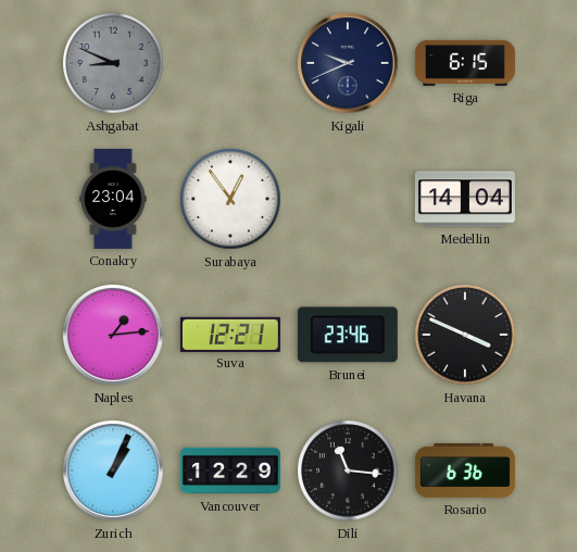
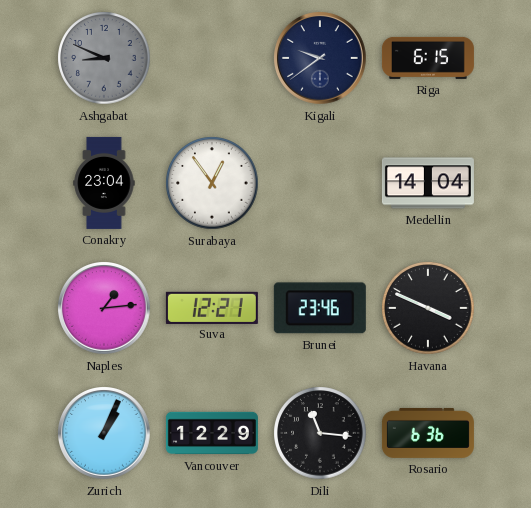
Kigali: 9:41 -> 9:39
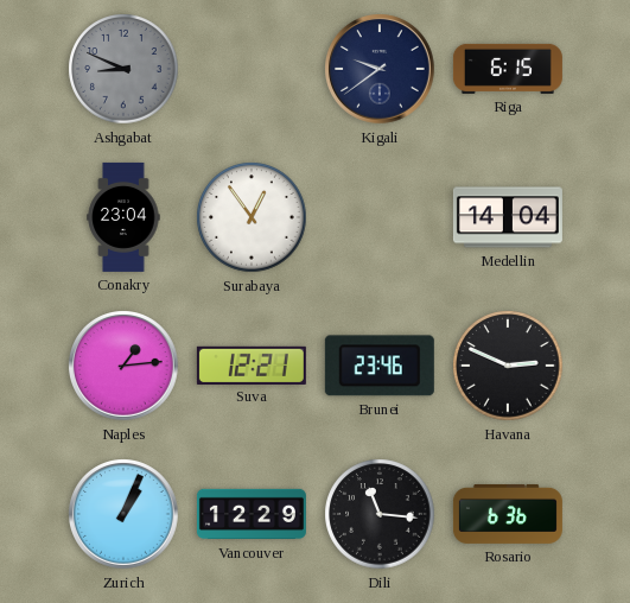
Havana: 3:49 -> 2:49
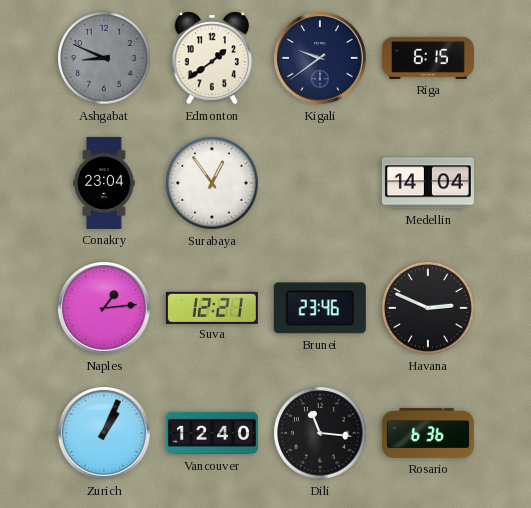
Edmonton: none -> 1:39
Vancouver: 12:29 -> 12:40
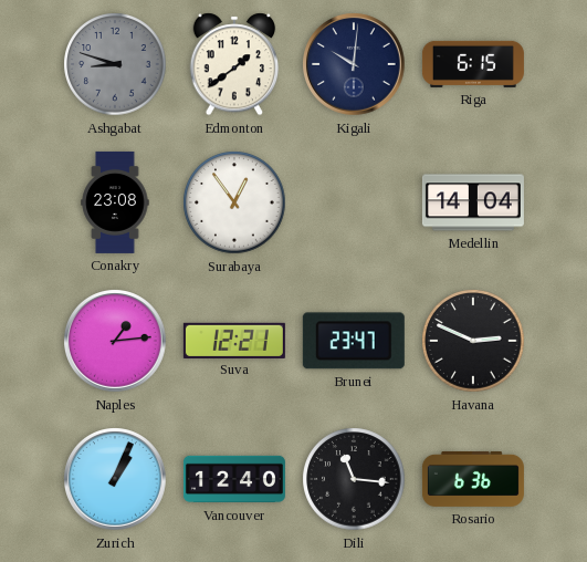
Ashgabat: 8:49 -> 8:48
Kigali: 9:39 -> 10:01
Conakry: 23:04 -> 23:08
Brunei: 23:46 -> 23:47
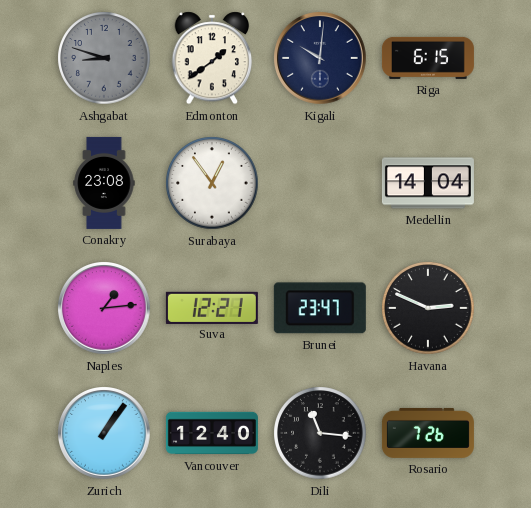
Zurich: 1:04 -> 1:06
Rosario: 6:36 -> 7:26
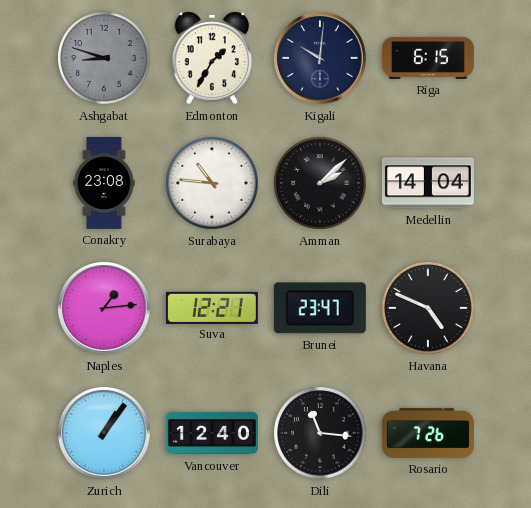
Edmonton: 1:39 -> 1:35
Surabaya: 12:54 -> 10:46
Amman: none -> 2:08
Havana: 2:49 -> 4:49
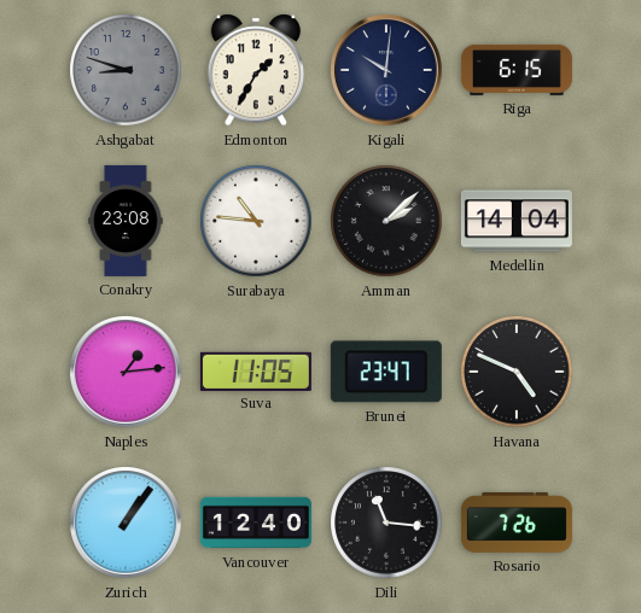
Suva: 12:21 -> 11:05
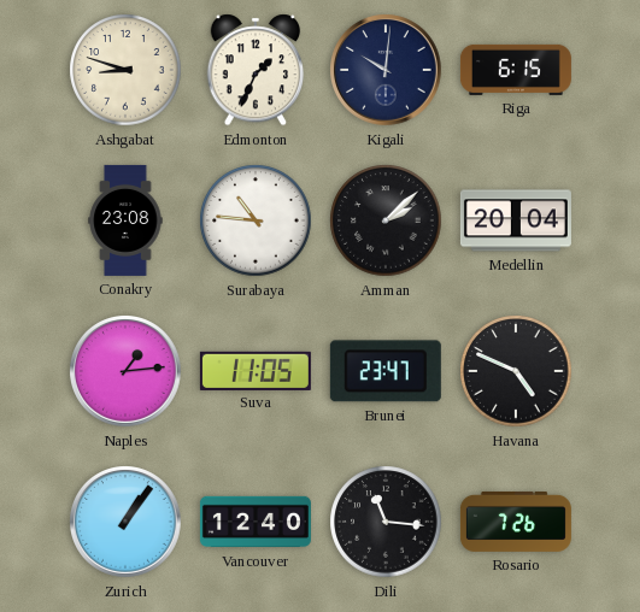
Ashgabat dial: grey -> cream
Edmonton: 1:35 -> 1:34
Medellin: 14:04 -> 20:04
